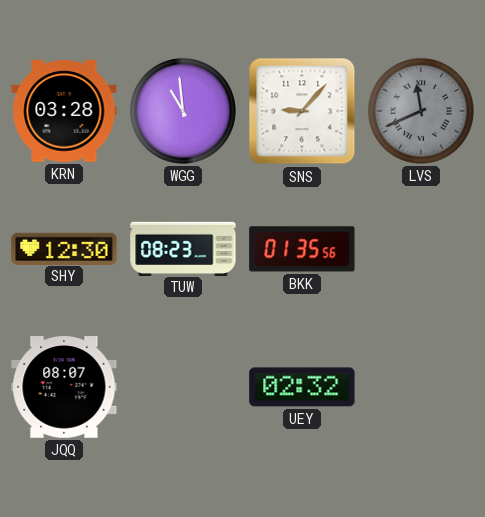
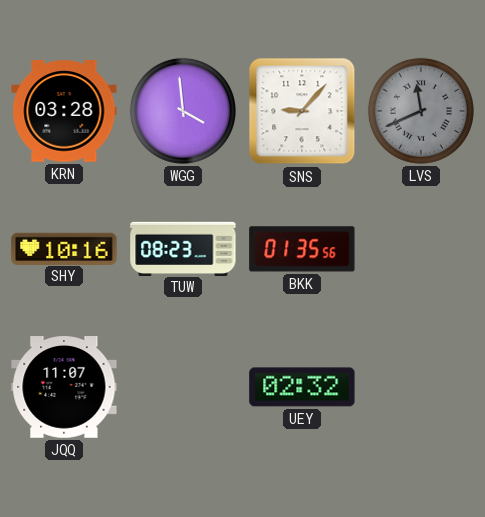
WGG: 10:59 -> 3:59
SHY: 12:30 -> 10:16
JQQ: 08:07 -> 11:07
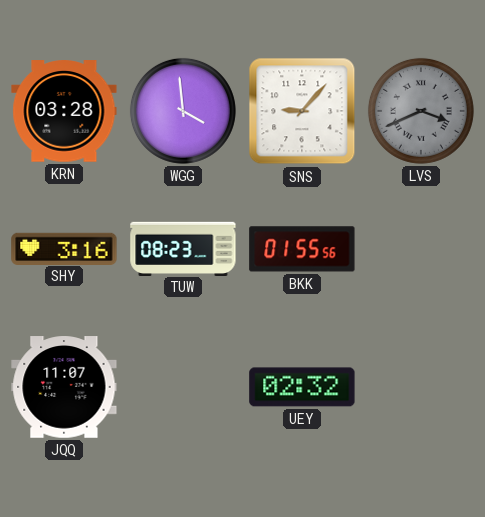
LVS: 11:41 -> 3:41
SHY: 10:16 -> 3:16
BKK: 01:35 -> 01:55
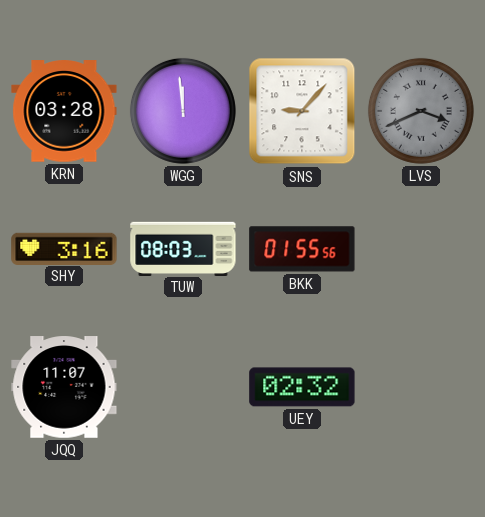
WGG: 3:59 -> 11:59
TUW: 08:23 -> 08:03
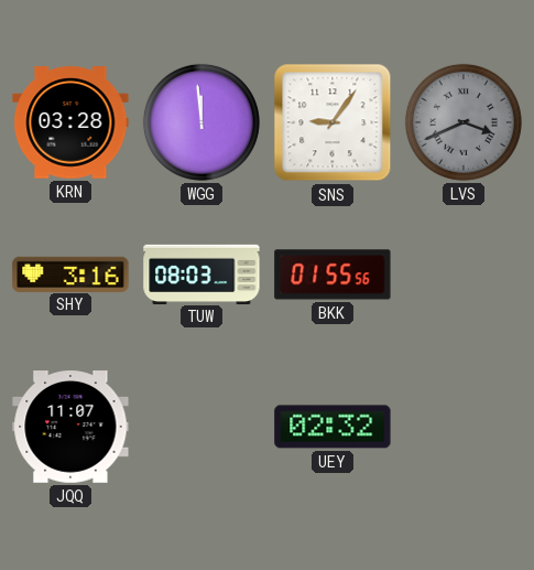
SNS: 9:07 -> 9:06
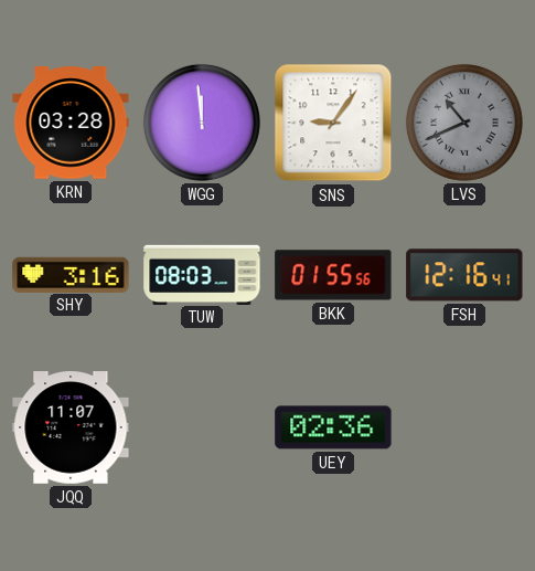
LVS: 3:41 -> 10:41
FSH: none -> 12:16
UEY: 02:32 -> 02:36
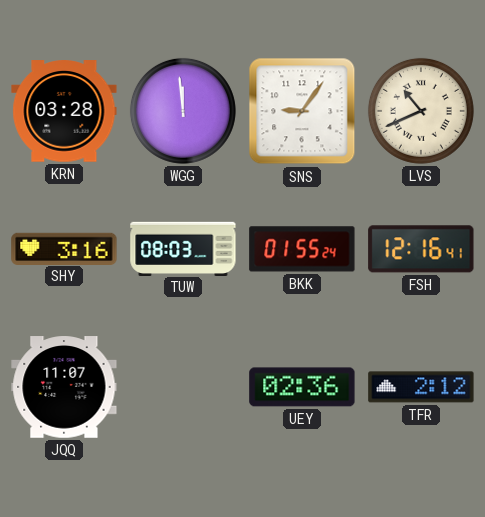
LVS dial: grey -> cream
BKK: 01:55:56 -> 01:55:24
TFR: none -> 2:12
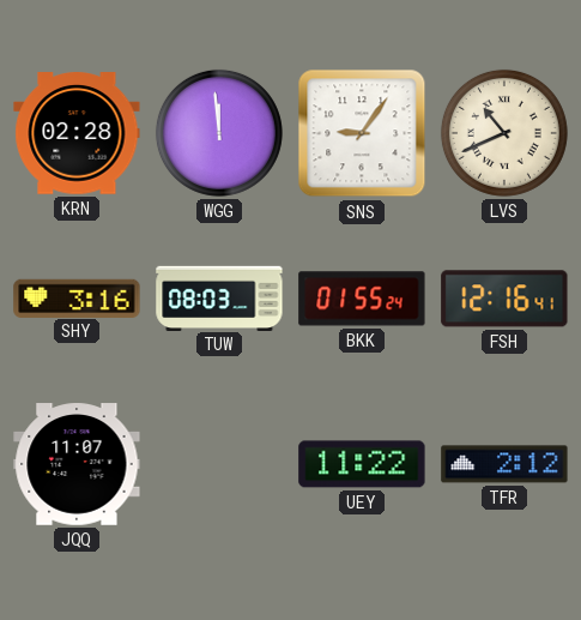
KRN: 03:28 -> 02:28
UEY: 02:36 -> 11:22
